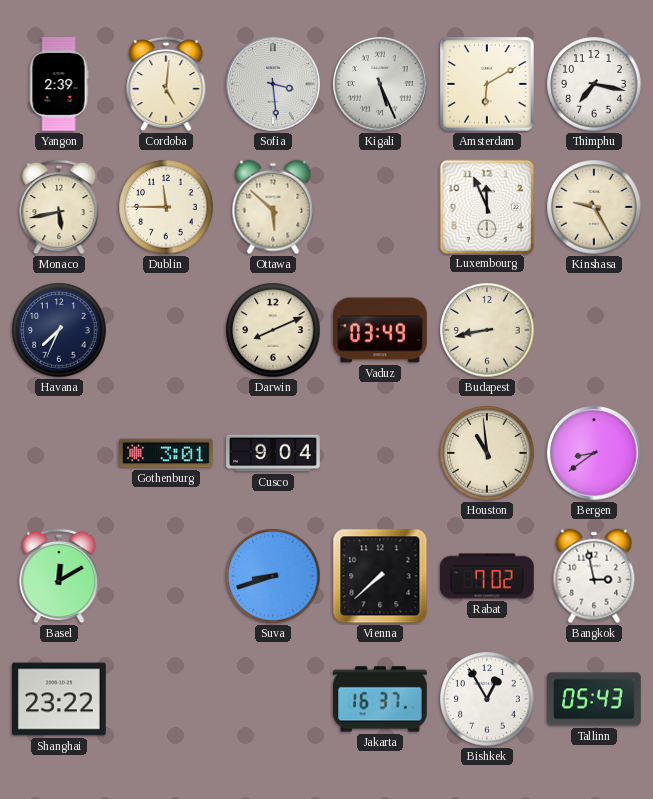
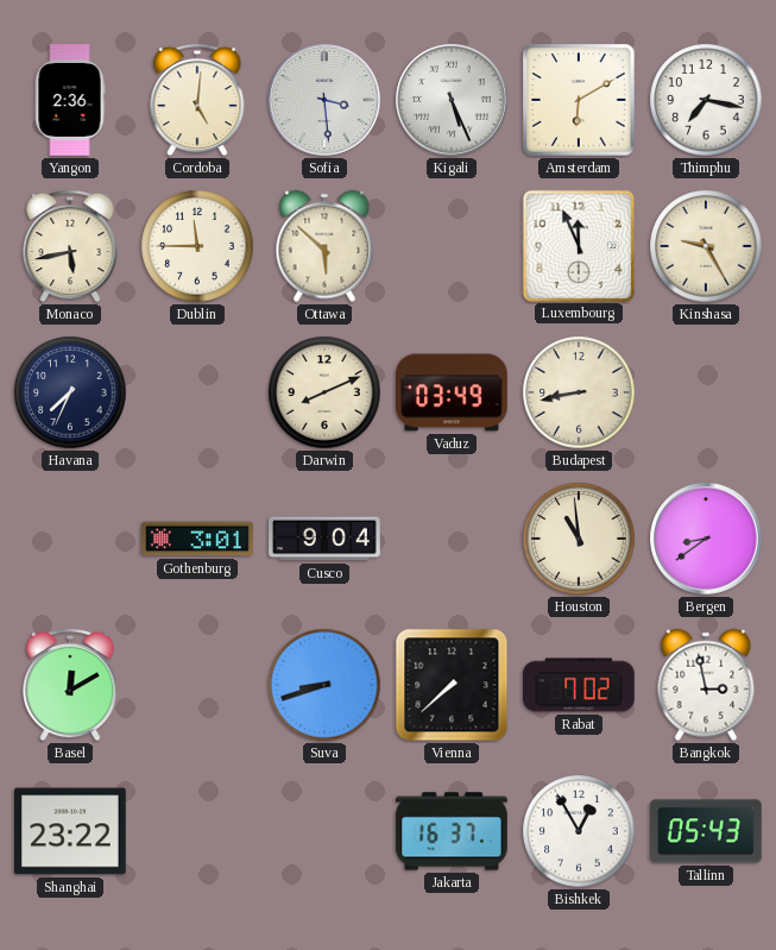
Yangon: 2:39 -> 2:36
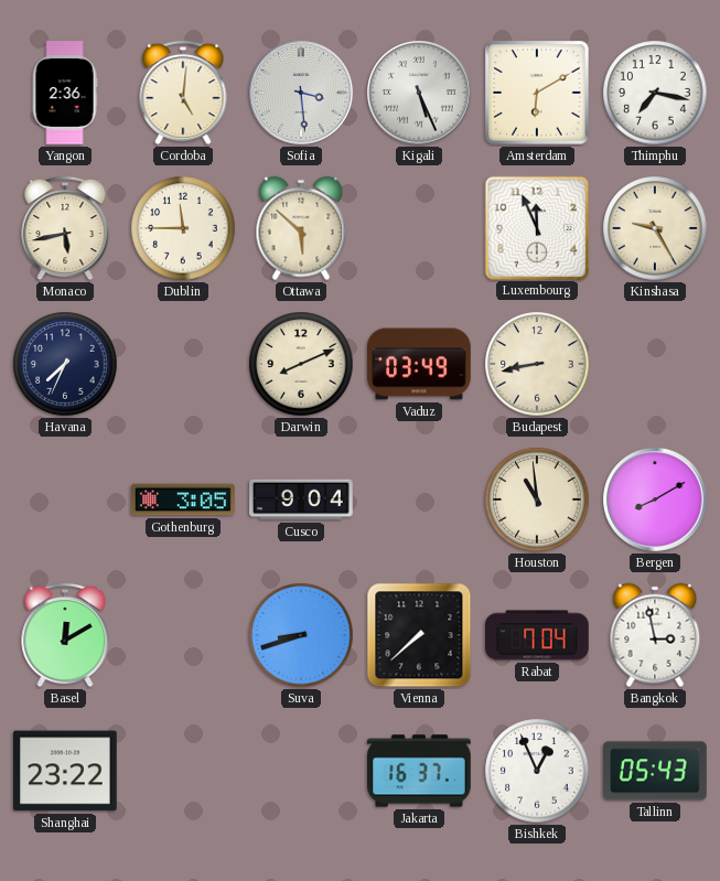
Gothenburg: 3:01 -> 3:05
Bergen: 8:39 -> 8:10
Rabat: 7:02 -> 7:04
Bishkek: 12:55 -> 12:56
